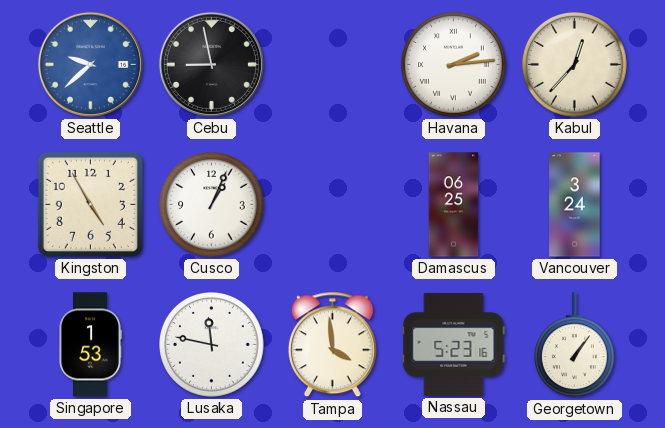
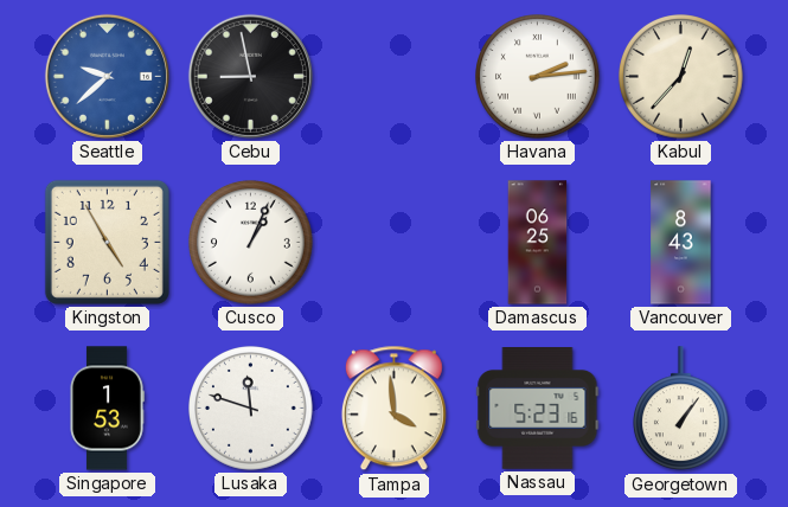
Vancouver: 3:24 -> 8:43
Lusaka: 11:47 -> 11:48
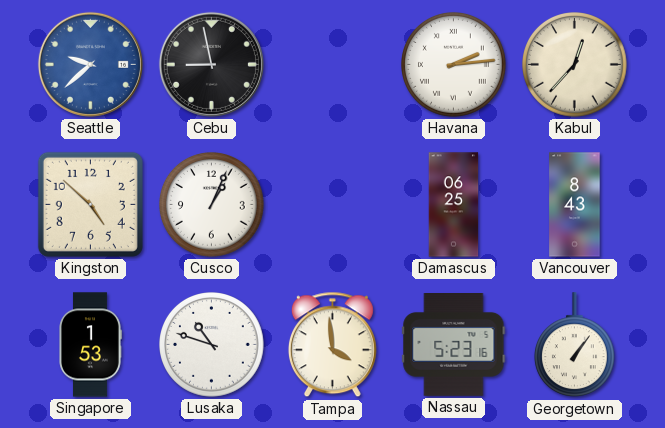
Kingston: 4:55 -> 4:52
Lusaka: 11:48 -> 10:48
